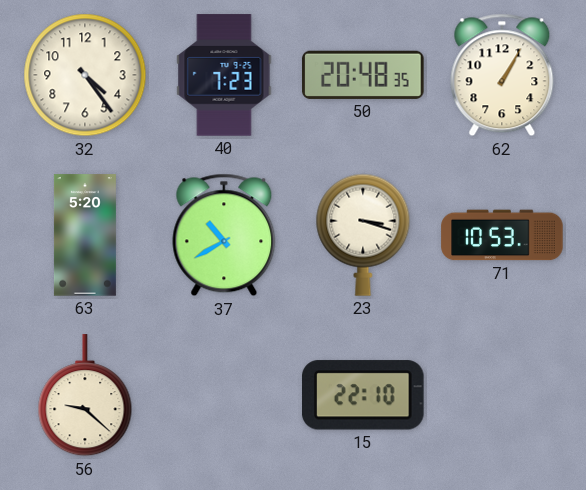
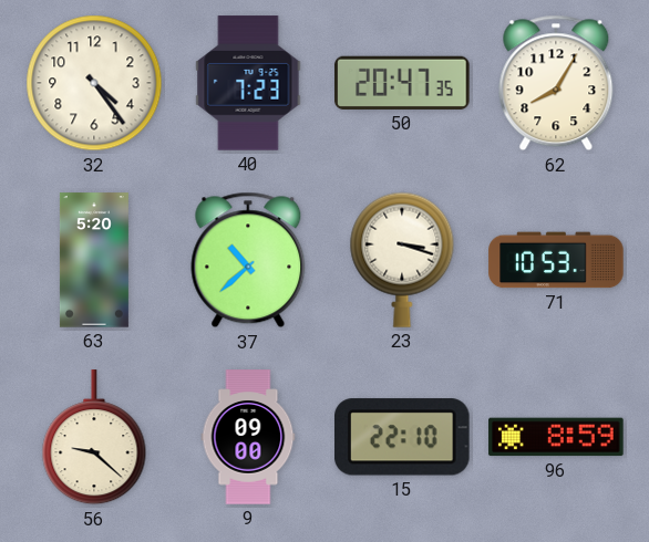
50: 20:48 -> 20:47
62: 1:05 -> 8:05
37: 10:40 -> 10:38
9: none -> 09:00
96: none -> 8:59
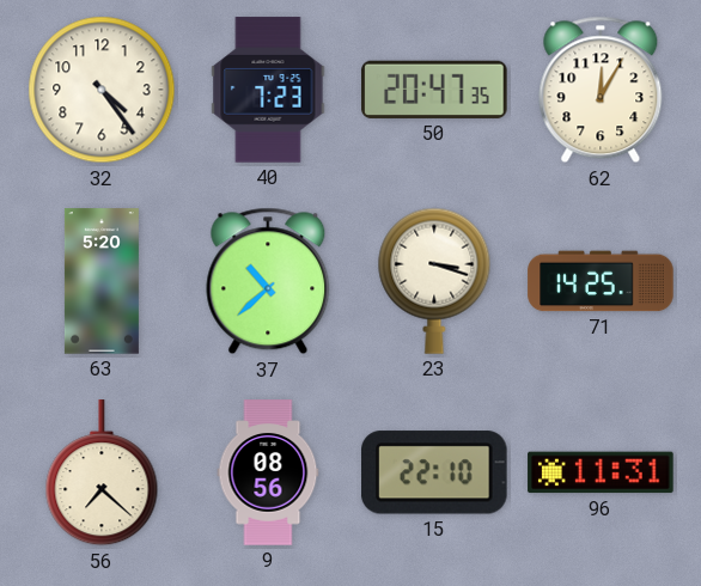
62: 8:05 -> 12:05
71: 10:53 -> 14:25
56: 9:22 -> 7:22
9: 09:00 -> 08:56
96: 8:59 -> 11:31
